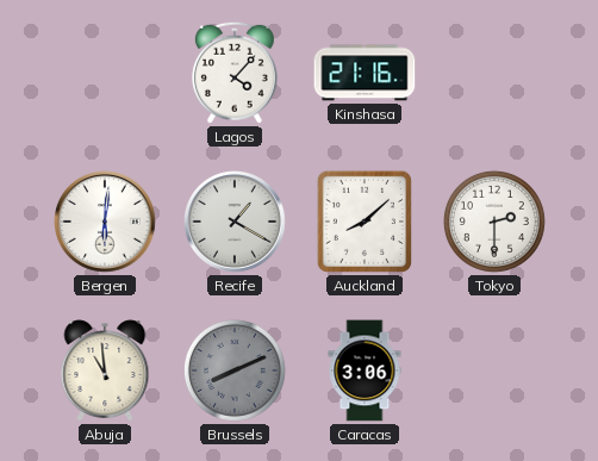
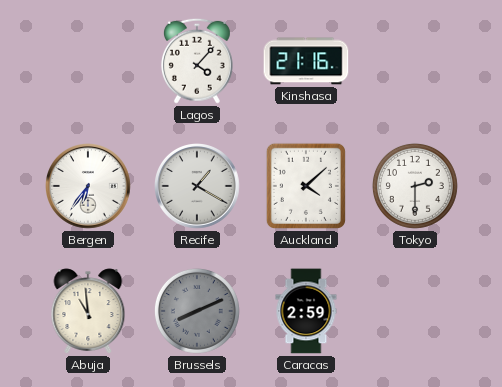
Bergen: 6:01 -> 6:36
Auckland: 8:08 -> 4:08
Caracas: 3:06 -> 2:59
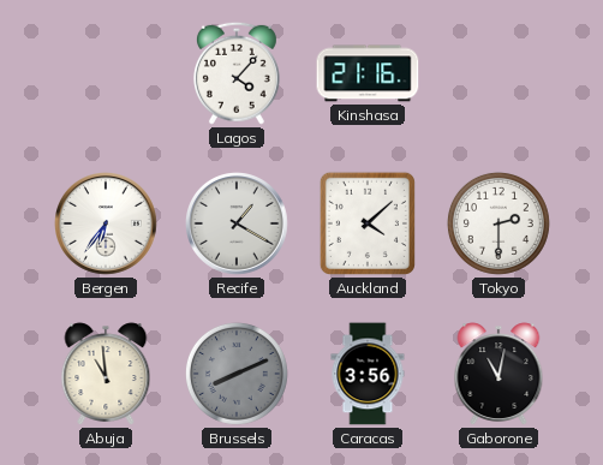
Caracas: 2:59 -> 3:56
Gaborone: none -> 11:02
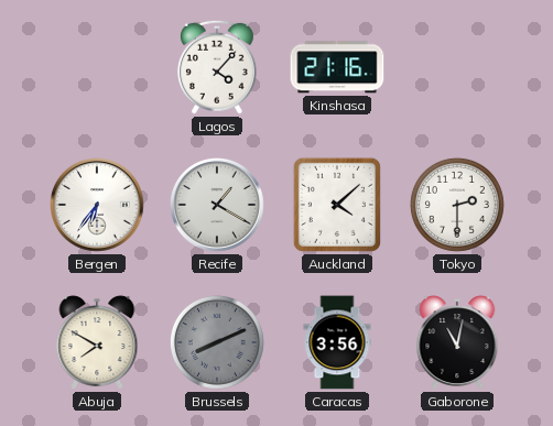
Abuja: 10:59 -> 7:50
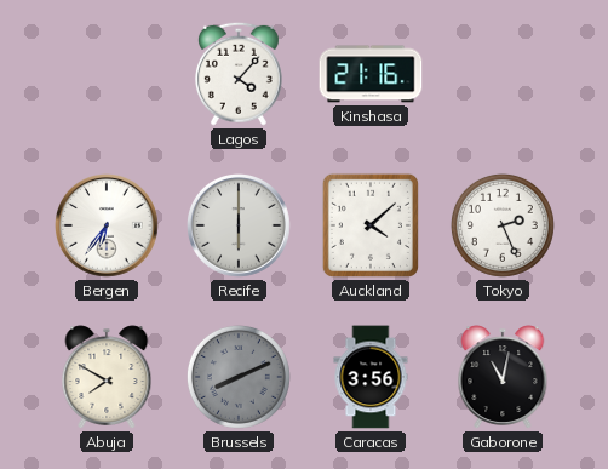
Recife: 1:20 -> 6:00
Tokyo: 2:30 -> 2:26
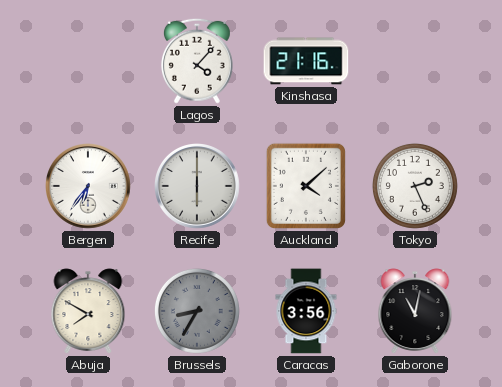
Brussels: 8:11 -> 8:35
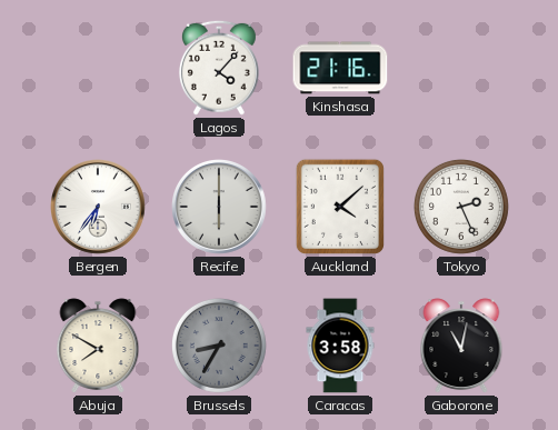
Caracas: 3:56 -> 3:58
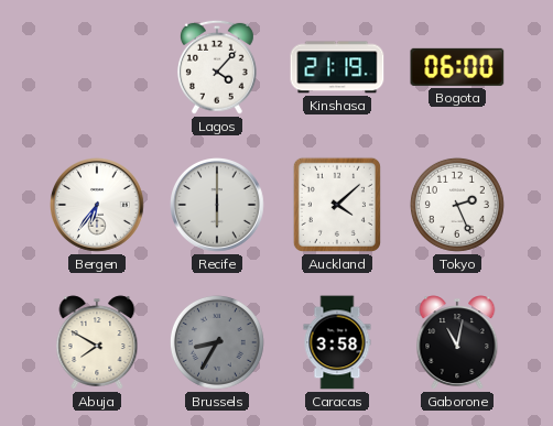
Kinshasa: 21:16 -> 21:19
Bogota: none -> 06:00
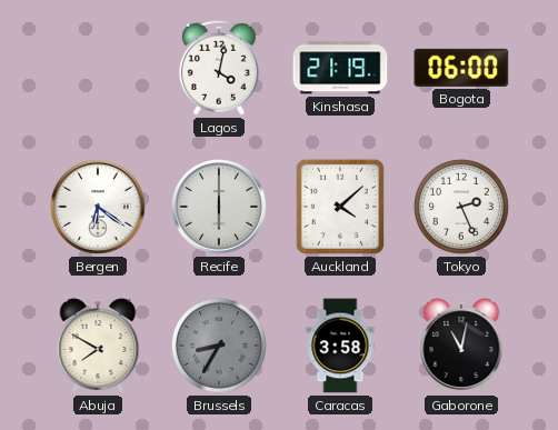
Lagos: 4:07 -> 4:02
Bergen: 6:36 -> 6:21
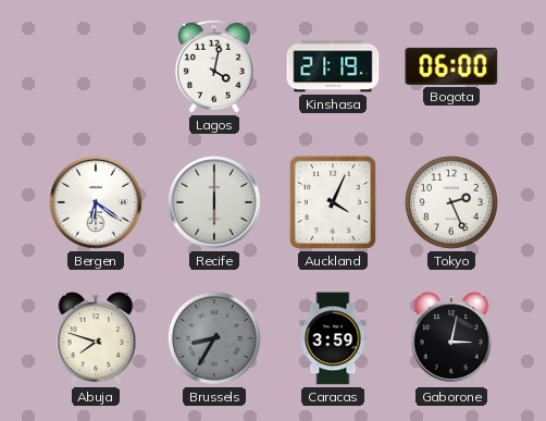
Auckland: 4:08 -> 4:04
Abuja: 7:50 -> 7:48
Caracas: 3:58 -> 3:59
Gaborone: 11:02 -> 3:02
